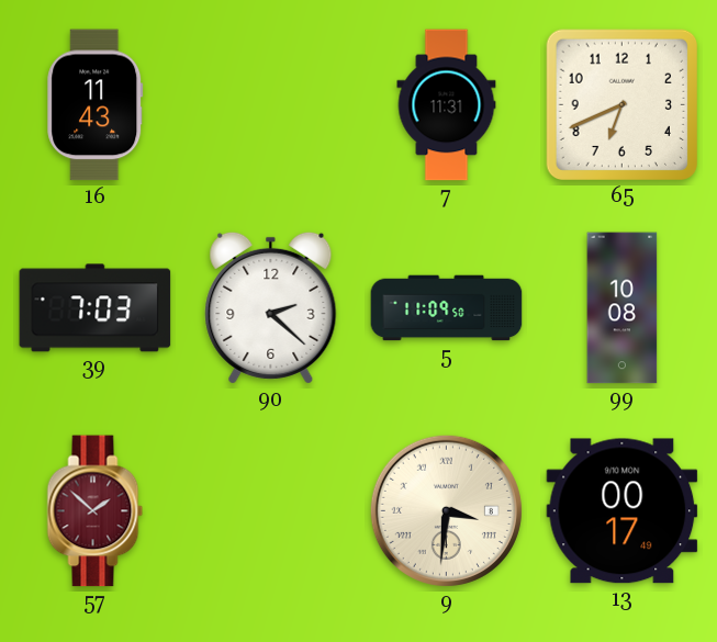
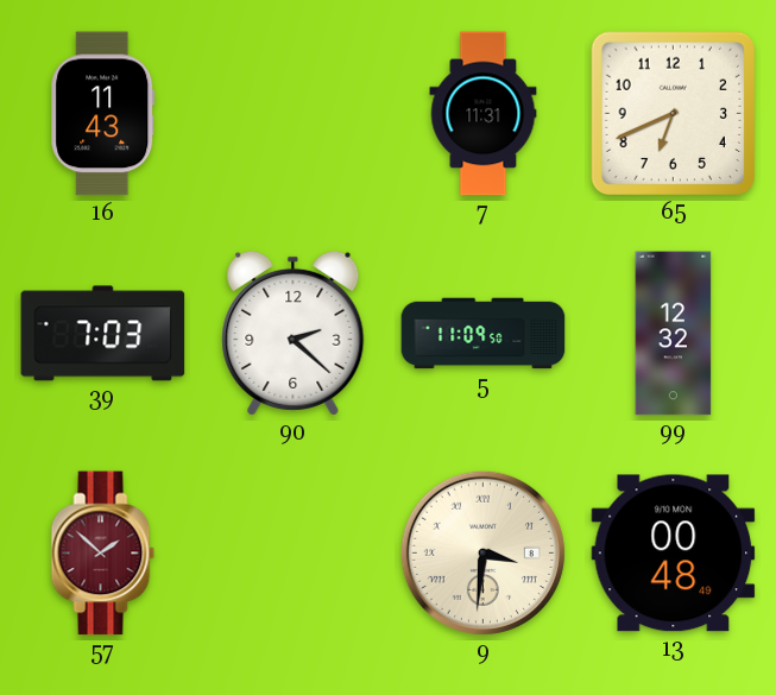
99: 10:08 -> 12:32
13: 00:17 -> 00:48
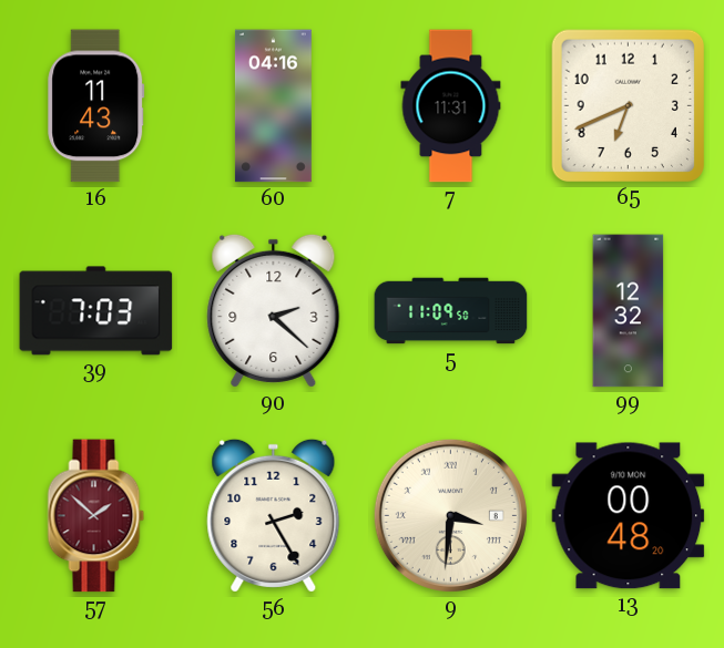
60: none -> 04:16
56: none -> 2:25
13: 00:48:49 -> 00:48:20
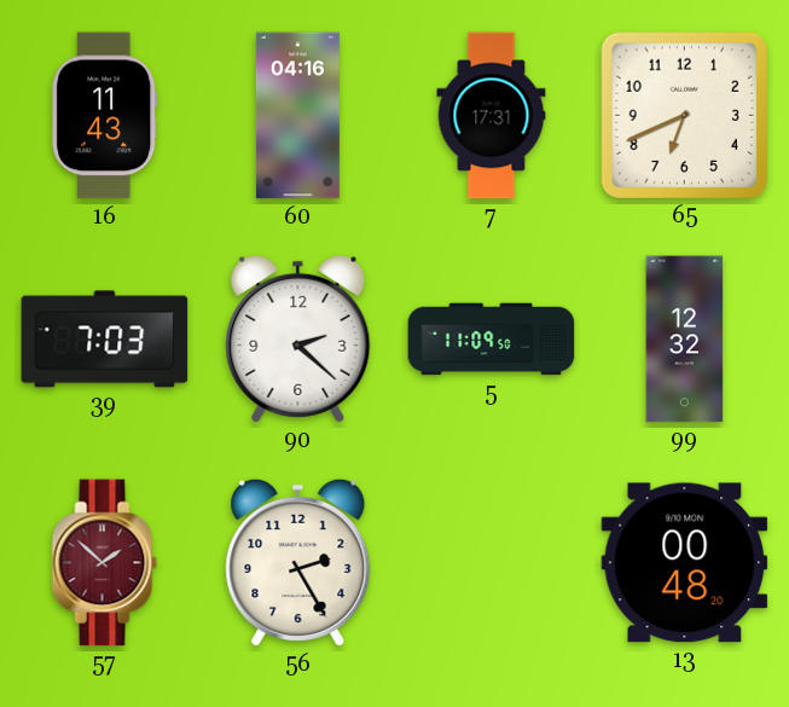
7: 11:31 -> 17:31
9: 3:31 -> none
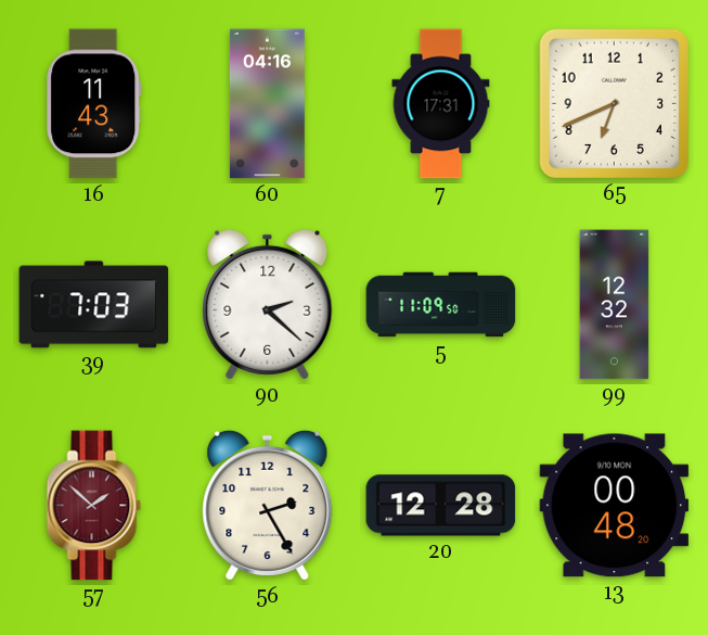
20: none -> 12:28
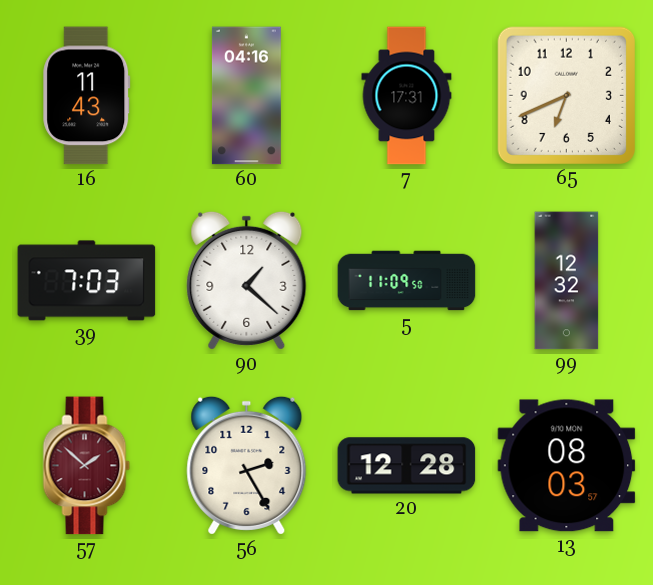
90: 2:22 -> 1:22
13: 00:48 -> 08:03
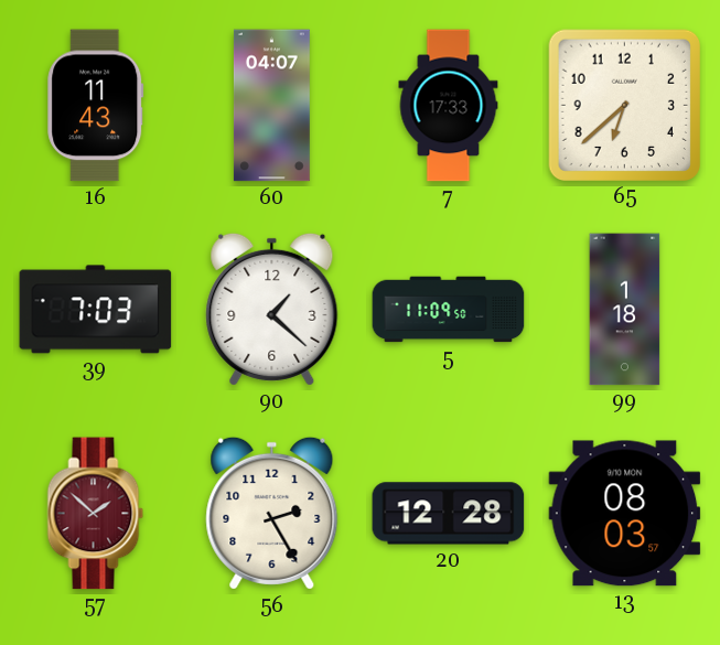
60: 04:16 -> 04:07
7: 17:31 -> 17:33
65: 6:41 -> 6:38
99: 12:32 -> 1:18
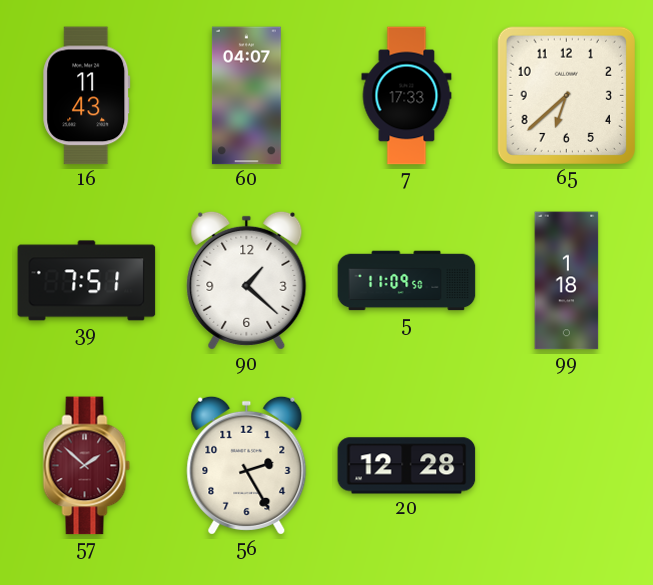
39: 7:03 -> 7:51
13: 08:03 -> none
